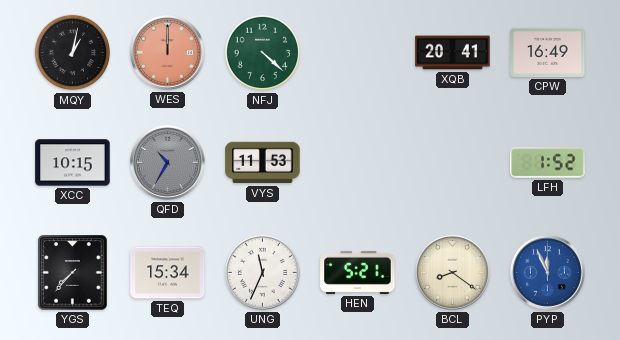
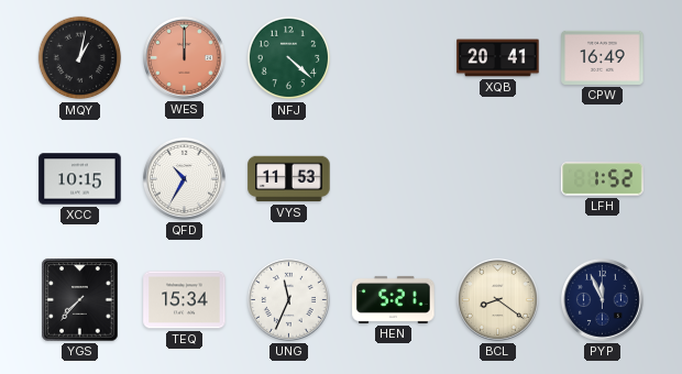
QFD dial: grey -> white
PYP dial: blue -> navy
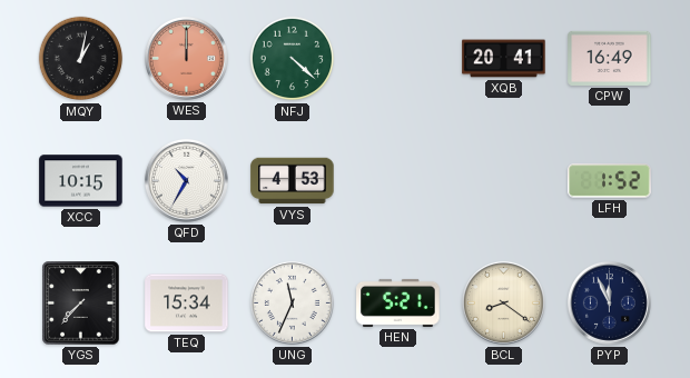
VYS: 11:53 -> 4:53
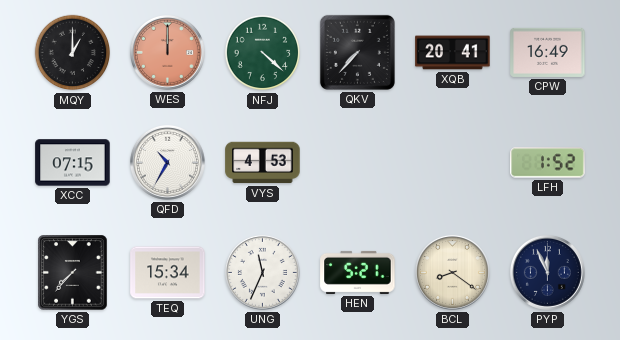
MQY: 1:02 -> 1:00
QKV: none -> 7:37
XCC: 10:15 -> 07:15
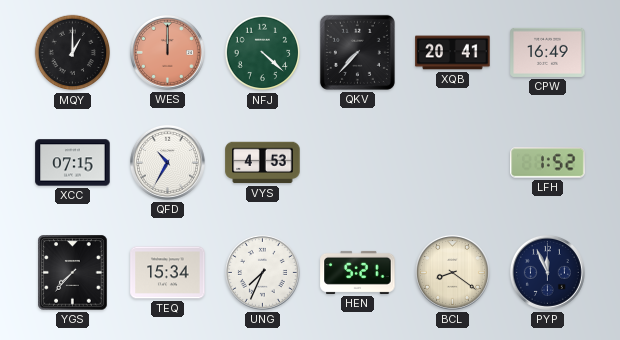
UNG: 11:34 -> 7:34
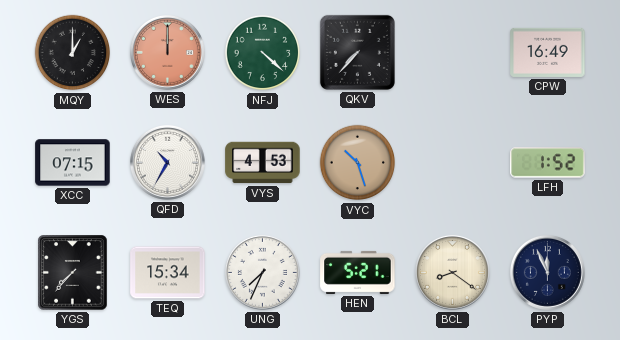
XQB: 20:41 -> none
VYC: none -> 10:27
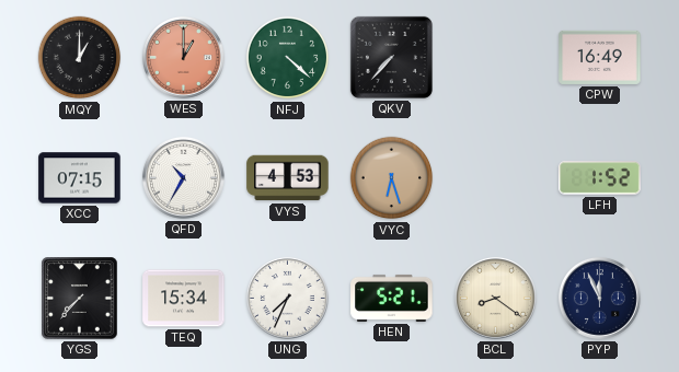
WES: 12:00 -> 1:00
VYC: 10:27 -> 6:27
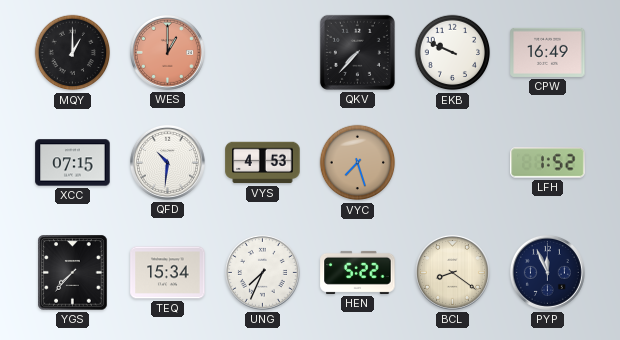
NFJ: 4:22 -> none
EKB: none -> 9:49
QFD: 10:35 -> 10:31
VYC: 6:27 -> 7:27
HEN: 5:21 -> 5:22
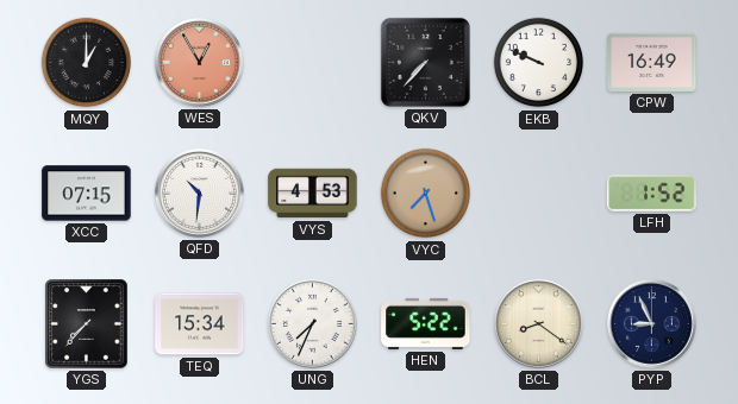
WES: 1:00 -> 12:55
PYP: 11:56 -> 8:56
